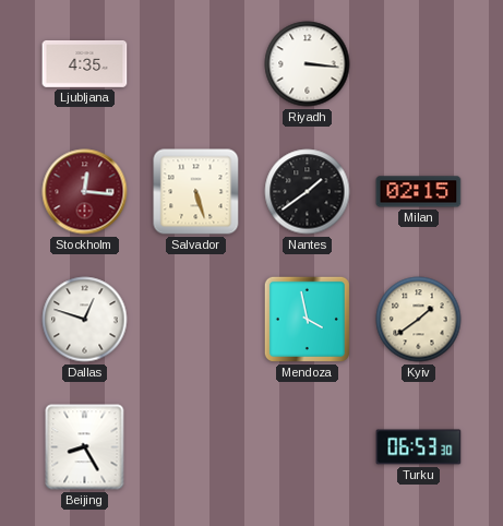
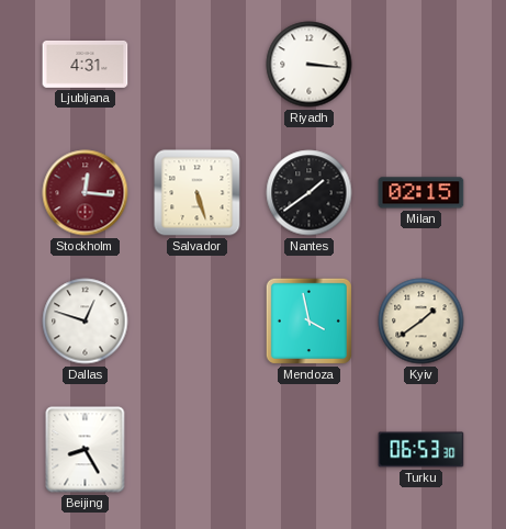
Ljubljana: 4:35 -> 4:31
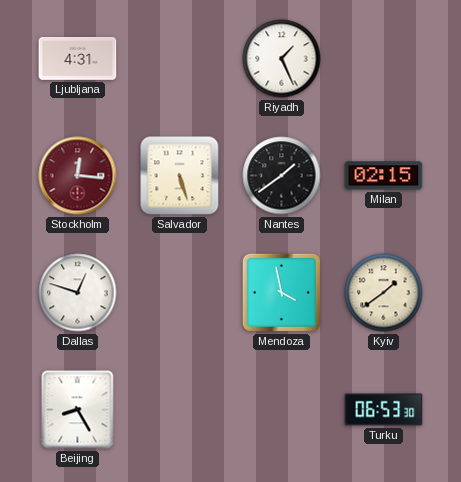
Riyadh: 3:16 -> 1:26
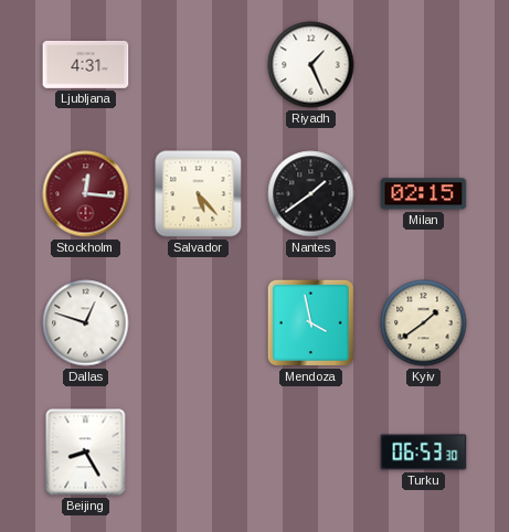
Salvador: 5:27 -> 5:23
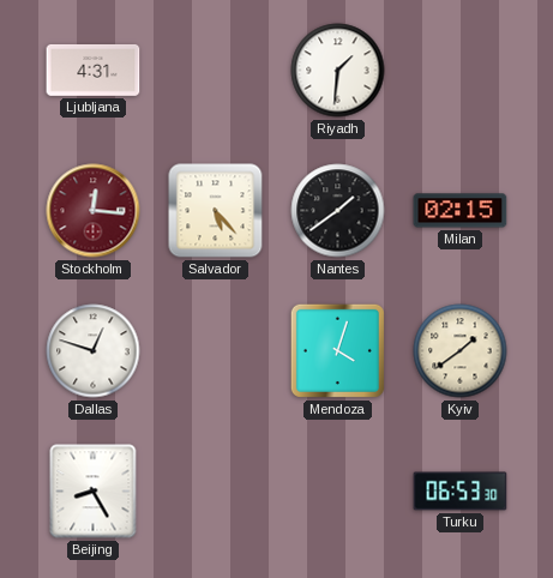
Riyadh: 1:26 -> 1:31
Mendoza: 3:58 -> 4:03
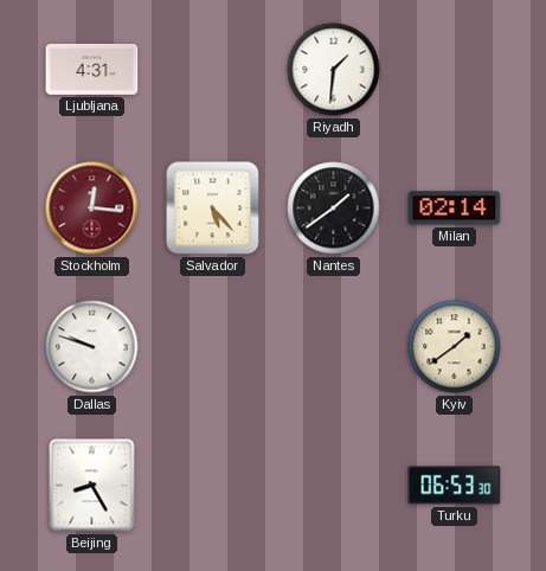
Milan: 02:15 -> 02:14
Dallas: 12:48 -> 9:48
Mendoza: 4:03 -> none
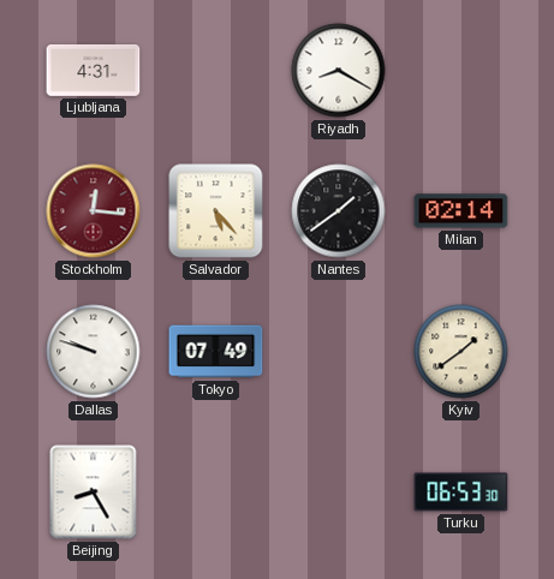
Riyadh: 1:31 -> 8:20
Tokyo: none -> 07:49
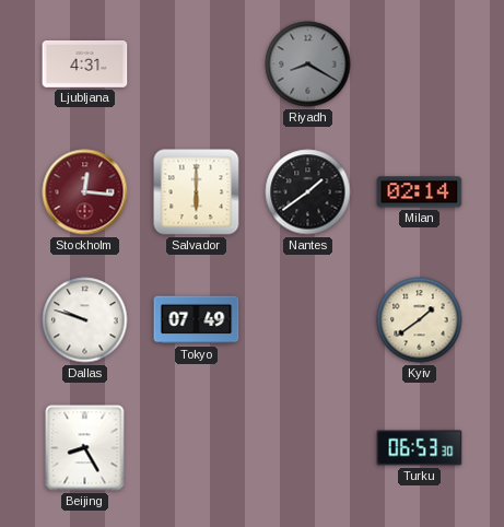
Riyadh dial: white -> grey
Salvador: 5:23 -> 6:00
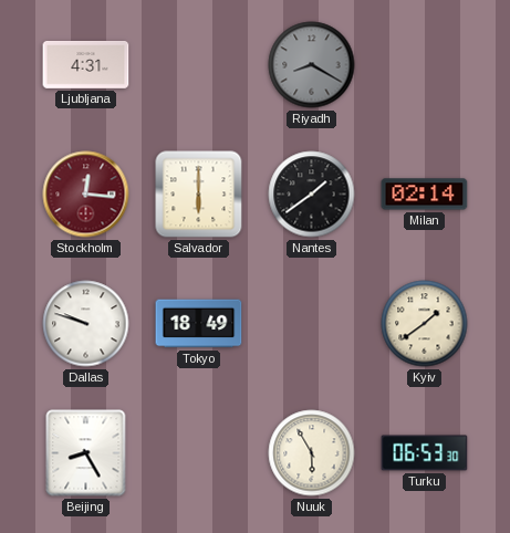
Tokyo: 07:49 -> 18:49
Nuuk: none -> 5:55
